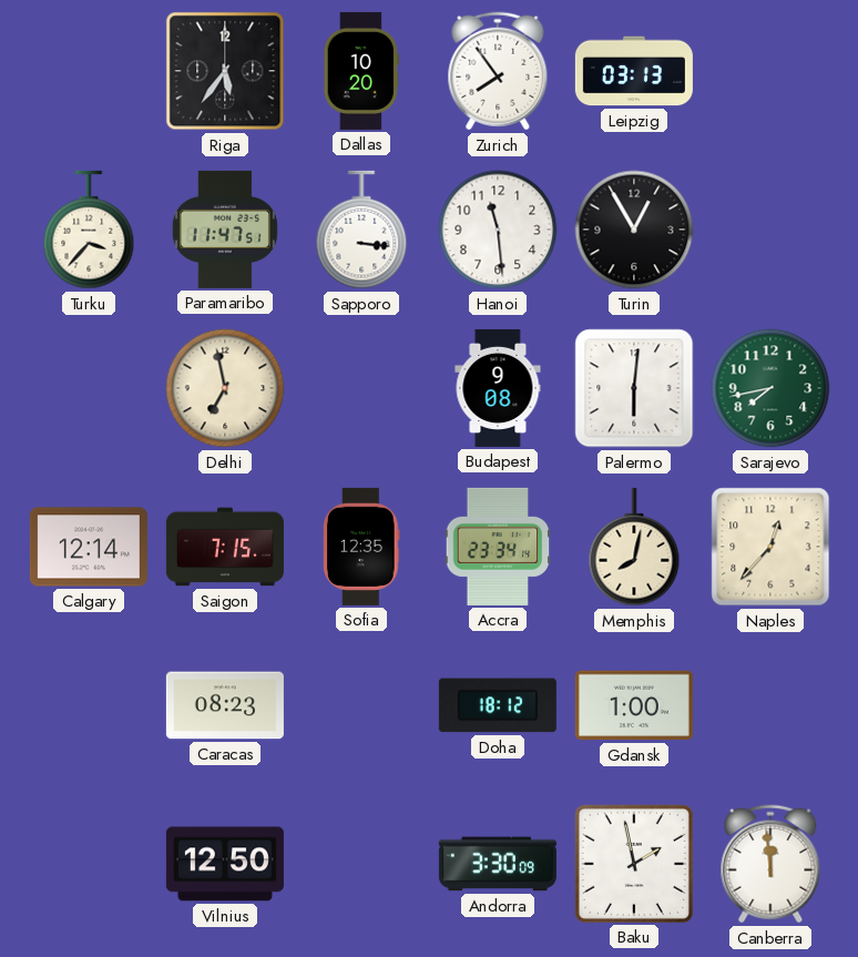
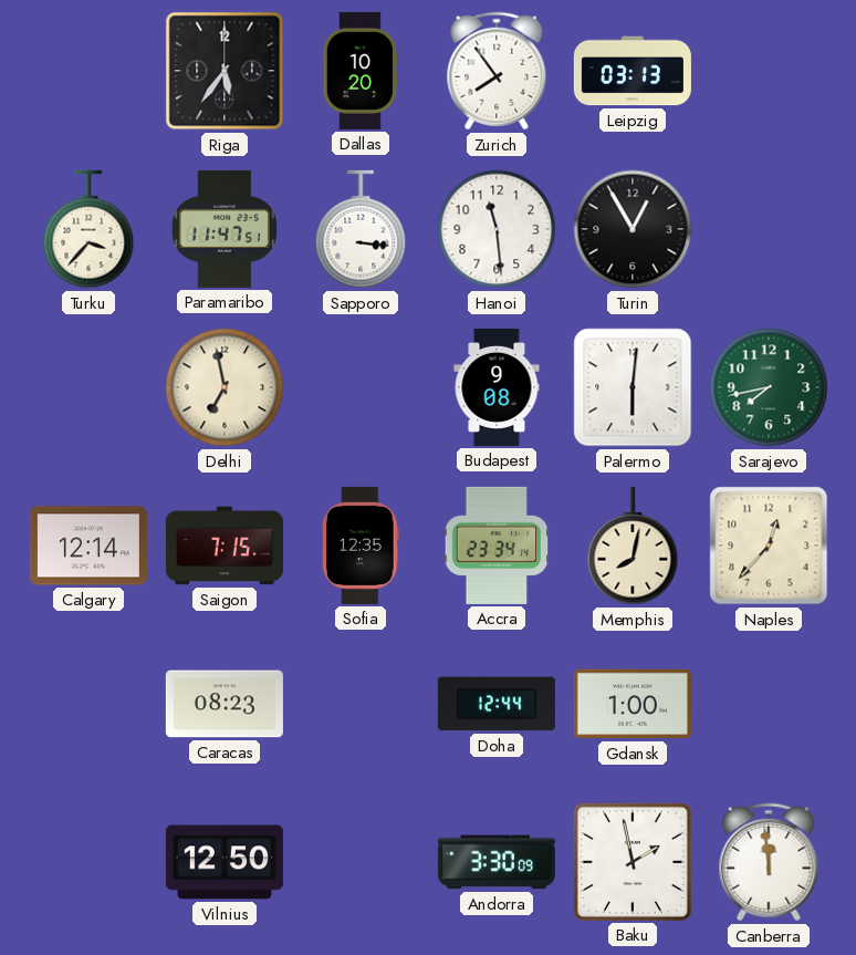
Doha: 18:12 -> 12:44
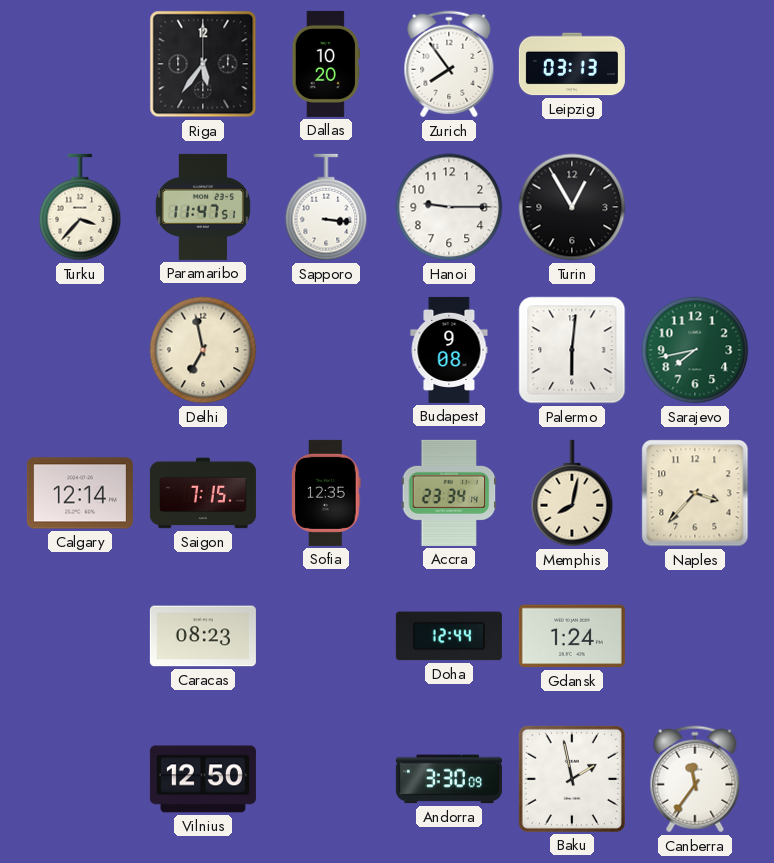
Hanoi: 11:29 -> 9:15
Naples: 12:37 -> 3:37
Gdansk: 1:00 -> 1:24
Canberra: 11:59 -> 11:36
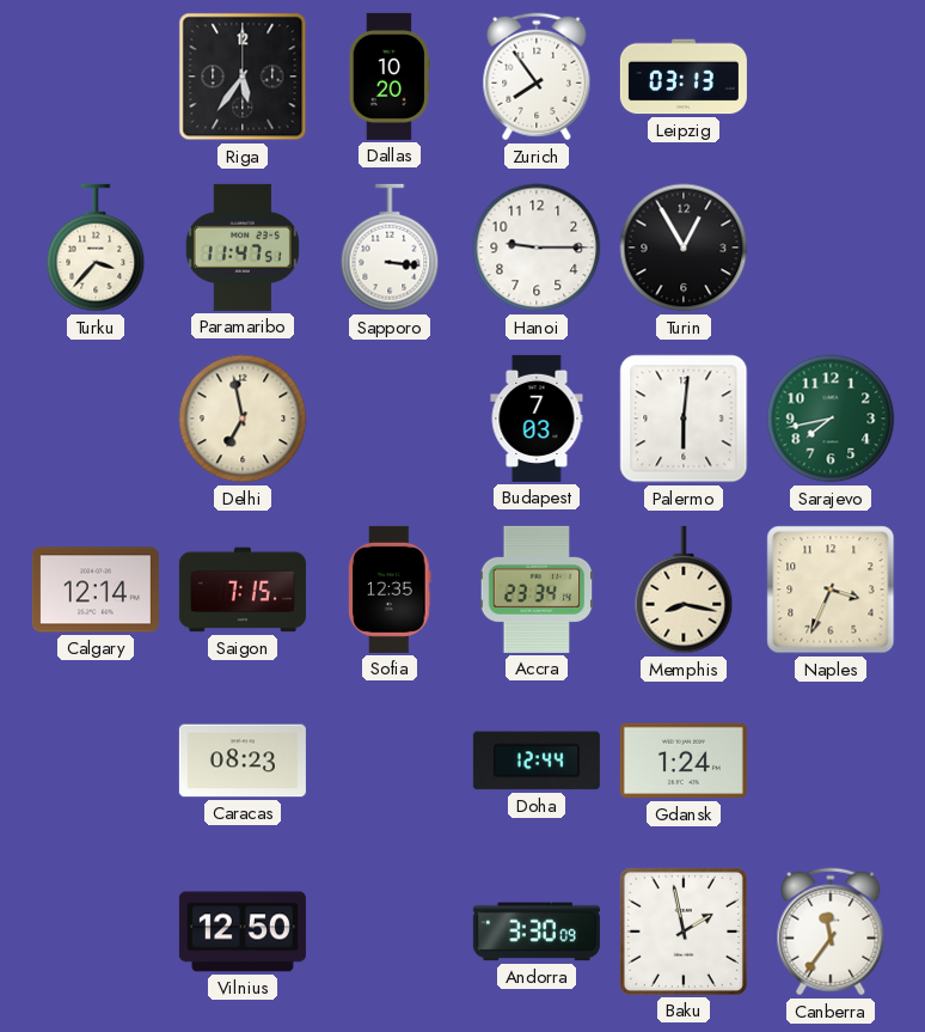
Budapest: 9:08 -> 7:03
Memphis: 8:02 -> 8:17
Naples: 3:37 -> 3:34
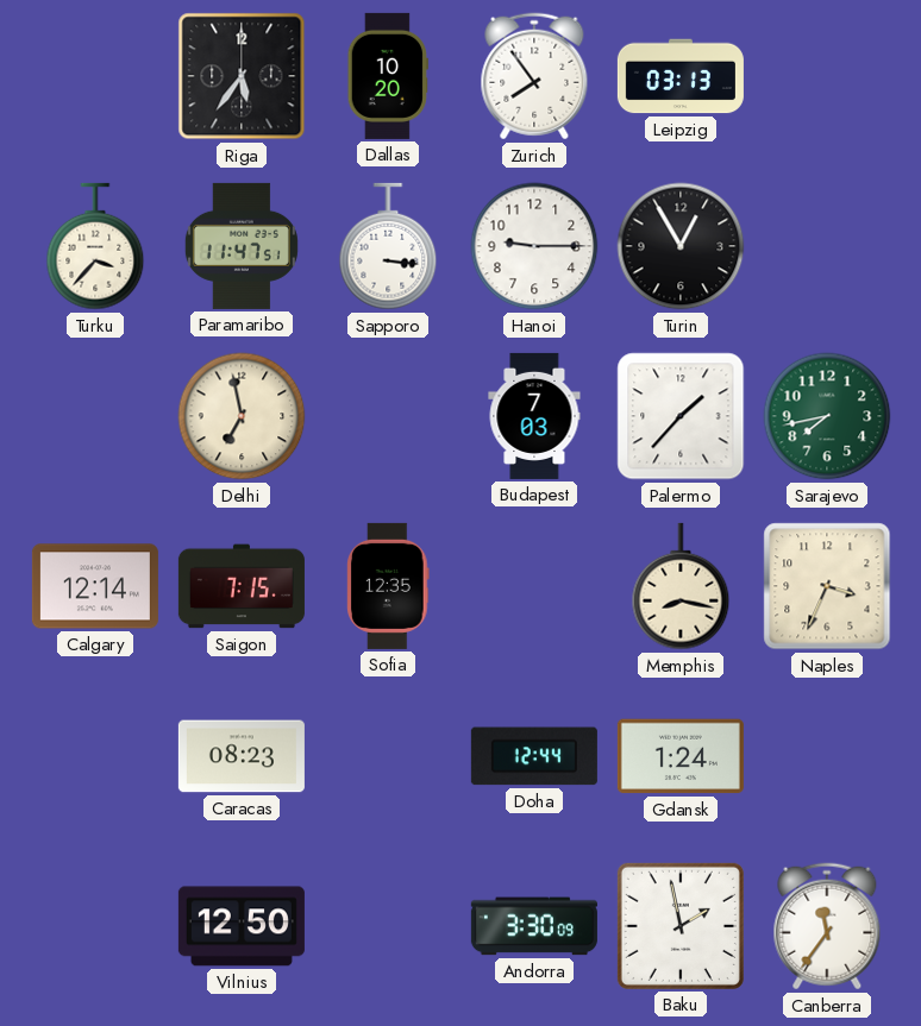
Palermo: 6:01 -> 1:37
Accra: 23:34 -> none
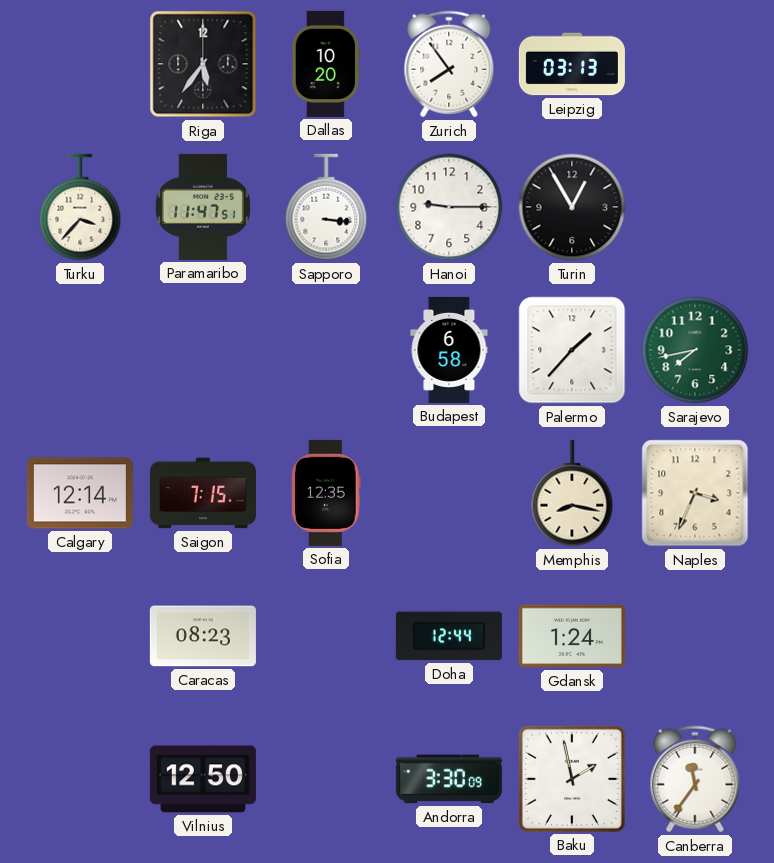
Delhi: 6:58 -> none
Budapest: 7:03 -> 6:58
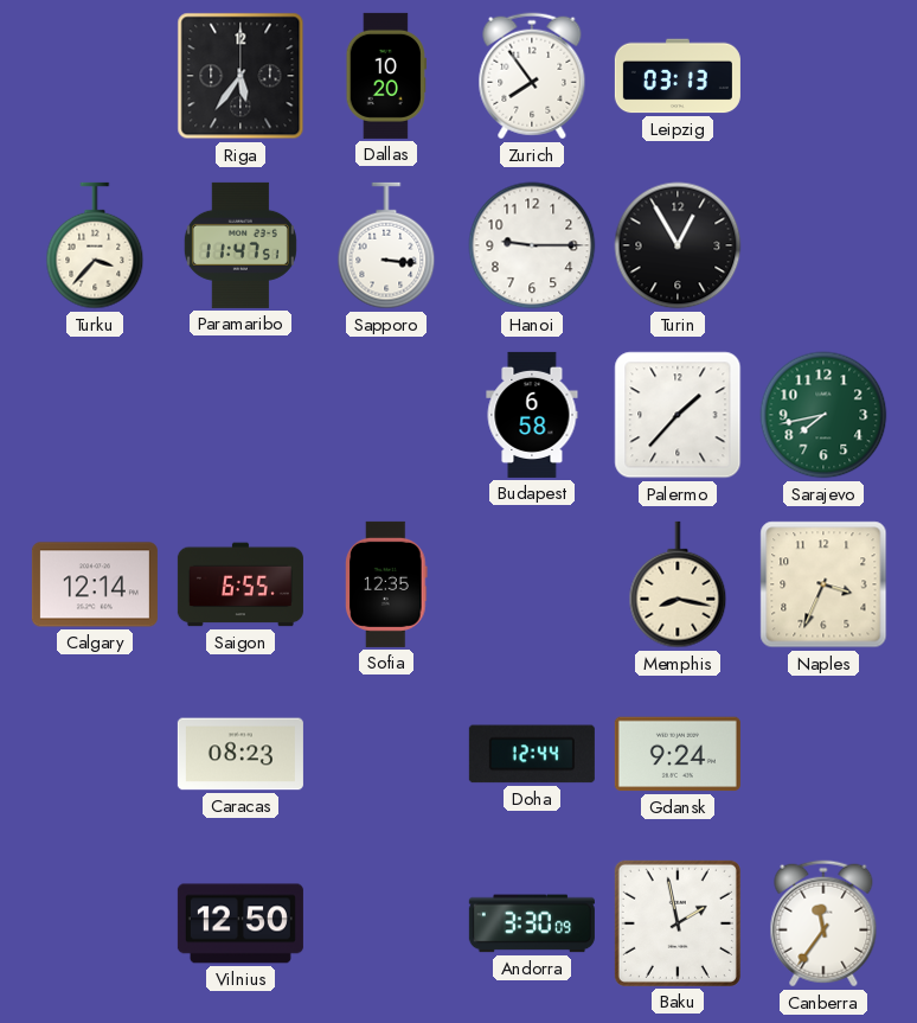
Saigon: 7:15 -> 6:55
Gdansk: 1:24 -> 9:24
